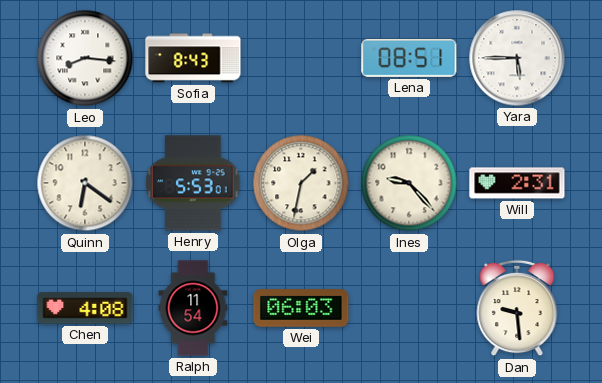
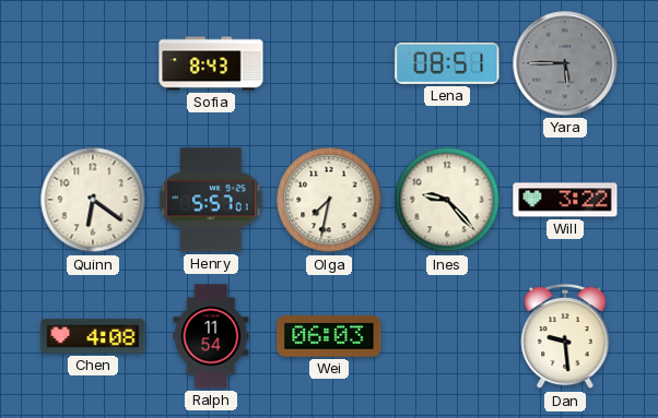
Leo: 8:16 -> none
Yara dial: white -> grey
Henry: 5:53 -> 5:57
Olga: 1:32 -> 7:32
Will: 2:31 -> 3:22
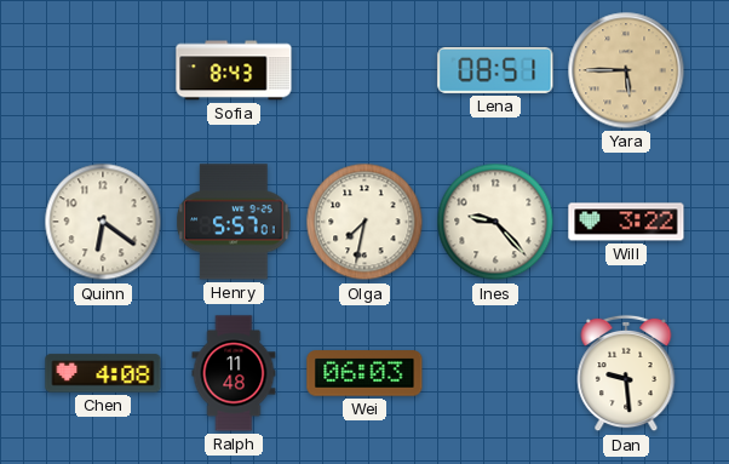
Yara dial: grey -> champagne
Ralph: 11:54 -> 11:48
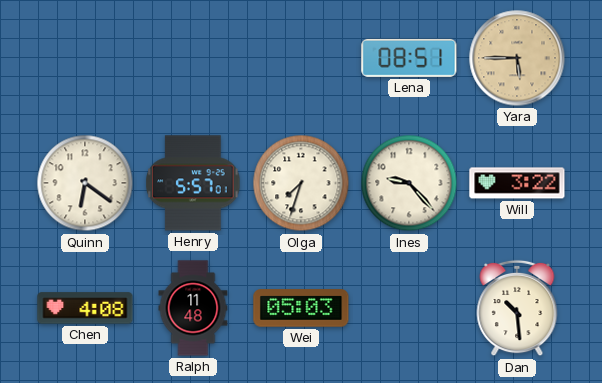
Sofia: 8:43 -> none
Olga: 7:32 -> 7:33
Wei: 06:03 -> 05:03
Dan: 9:29 -> 10:29
